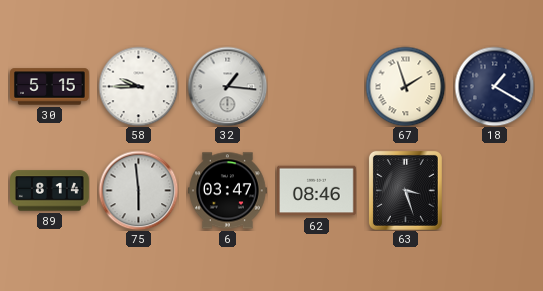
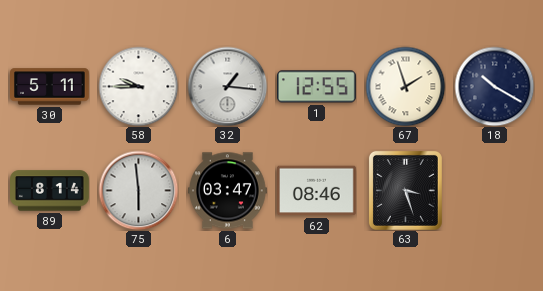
30: 5:15 -> 5:11
1: none -> 12:55
18: 1:20 -> 10:20
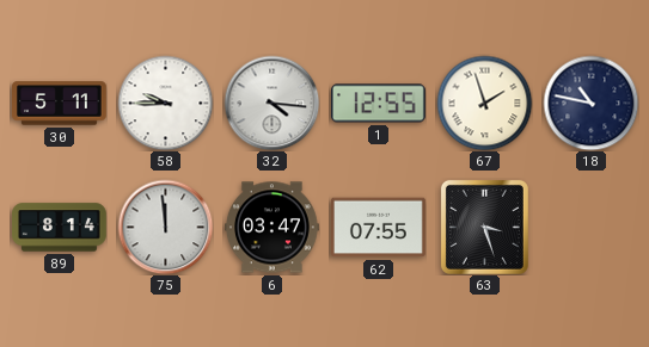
32: 1:16 -> 4:16
18: 10:20 -> 10:47
75: 5:59 -> 11:59
62: 08:46 -> 07:55
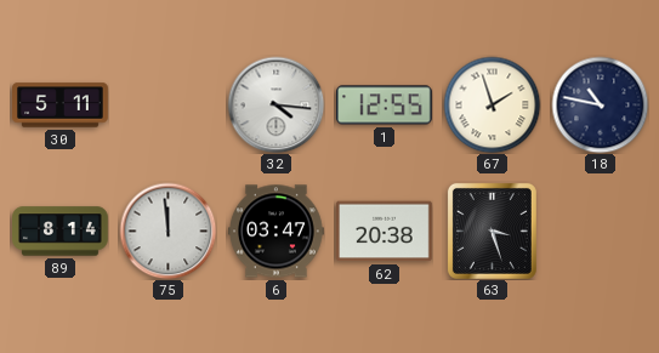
58: 9:45 -> none
62: 07:55 -> 20:38
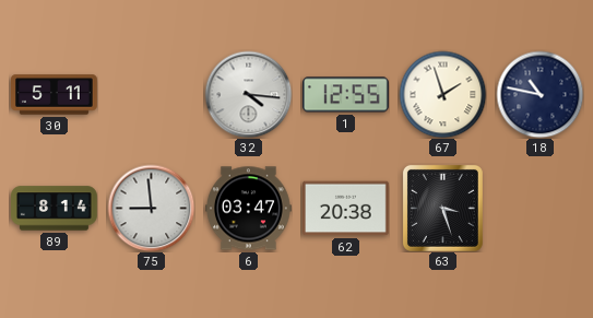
75: 11:59 -> 8:59
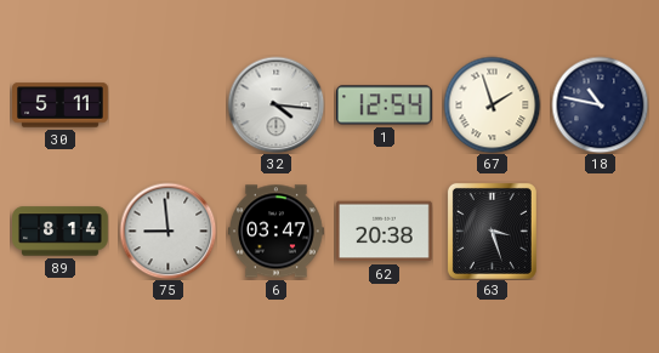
1: 12:55 -> 12:54
